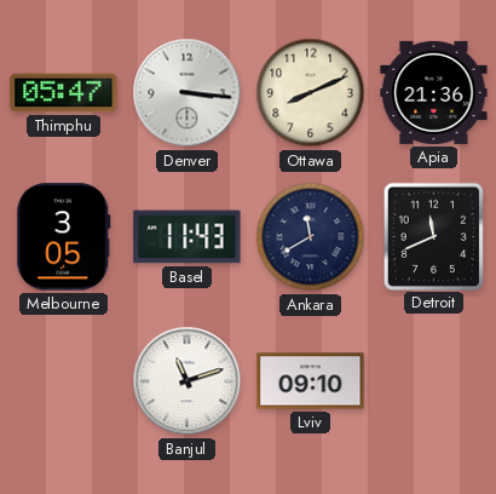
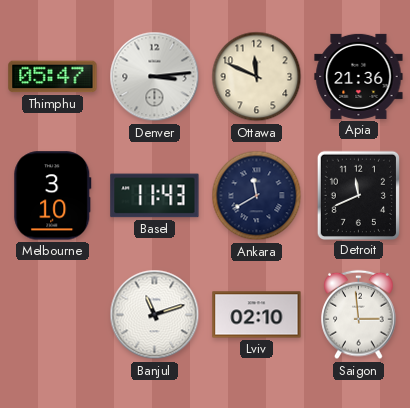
Denver: 3:16 -> 3:14
Ottawa: 8:11 -> 11:49
Melbourne: 3:05 -> 3:10
Lviv: 09:10 -> 02:10
Saigon: none -> 2:59
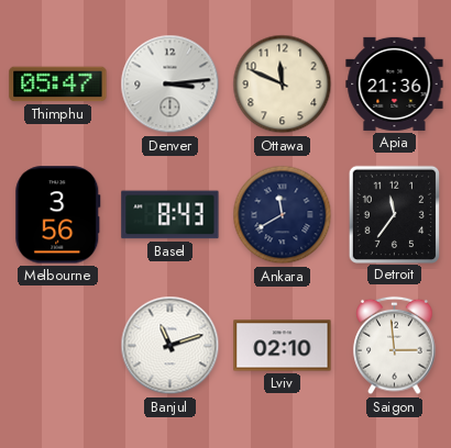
Melbourne: 3:10 -> 3:56
Basel: 11:43 -> 8:43
Detroit: 11:41 -> 11:36
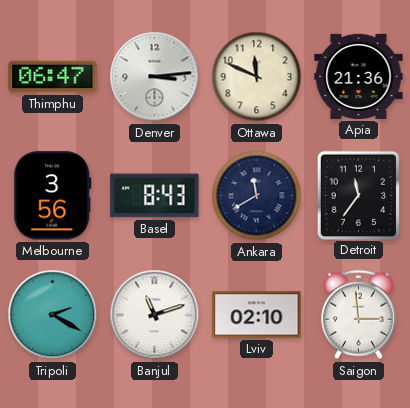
Thimphu: 05:47 -> 06:47
Tripoli: none -> 2:20
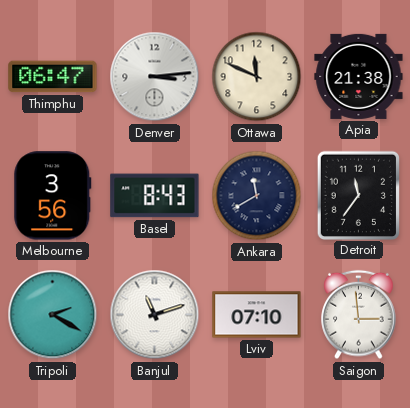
Apia: 21:36 -> 21:38
Lviv: 02:10 -> 07:10
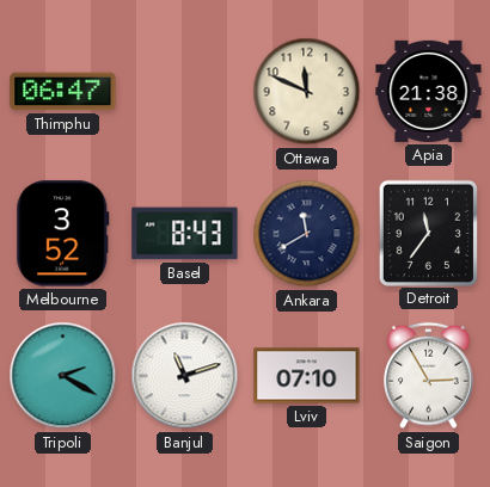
Denver: 3:14 -> none
Melbourne: 3:56 -> 3:52
Saigon: 2:59 -> 2:55
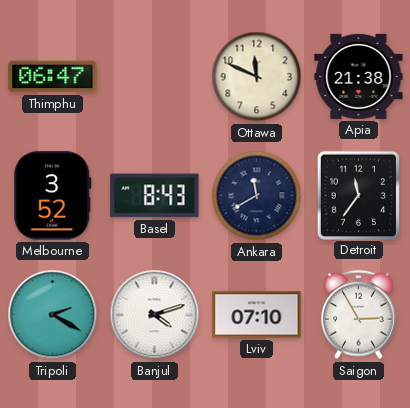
Banjul: 11:12 -> 4:12
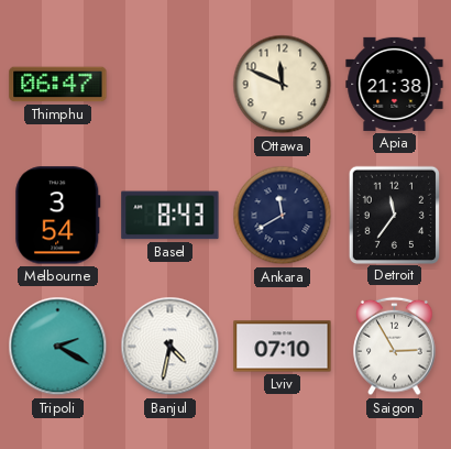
Melbourne: 3:52 -> 3:54
Banjul: 4:12 -> 4:32
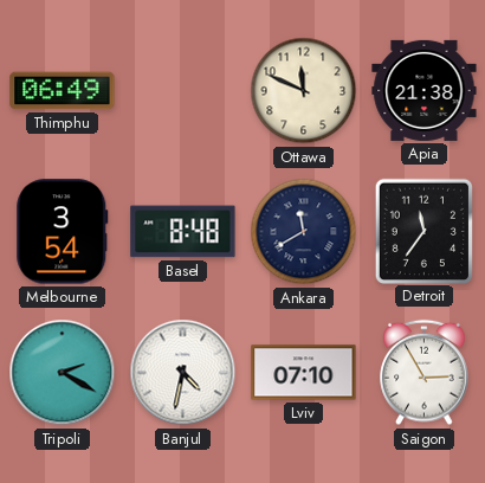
Thimphu: 06:47 -> 06:49
Basel: 8:43 -> 8:48
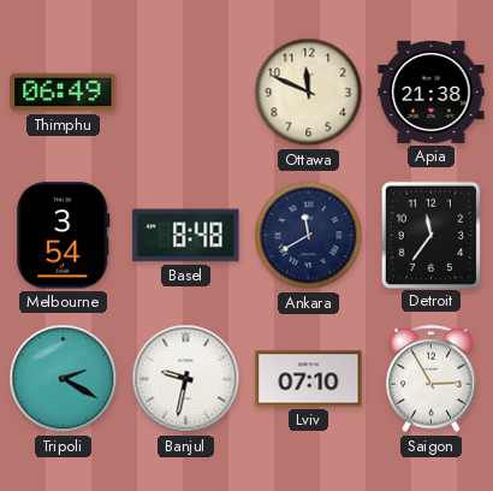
Banjul: 4:32 -> 9:32
